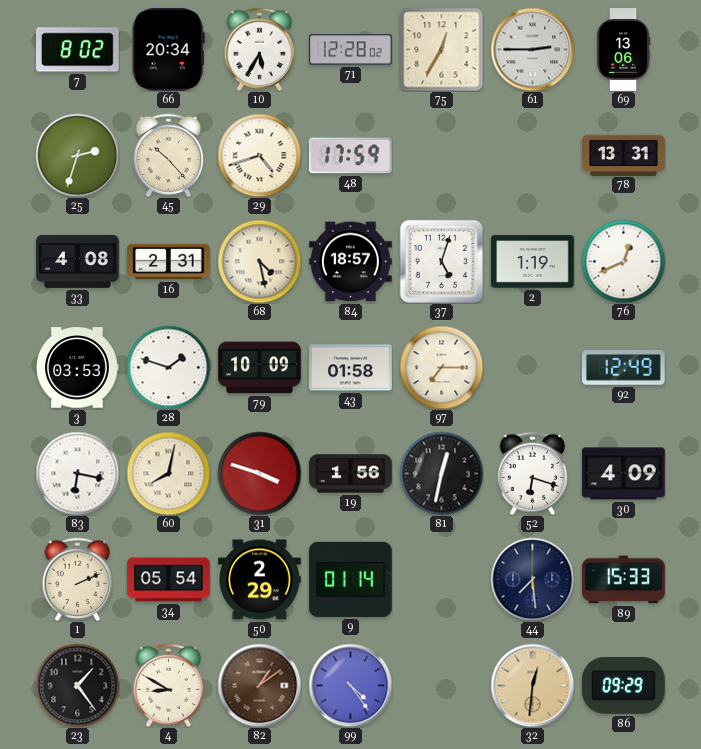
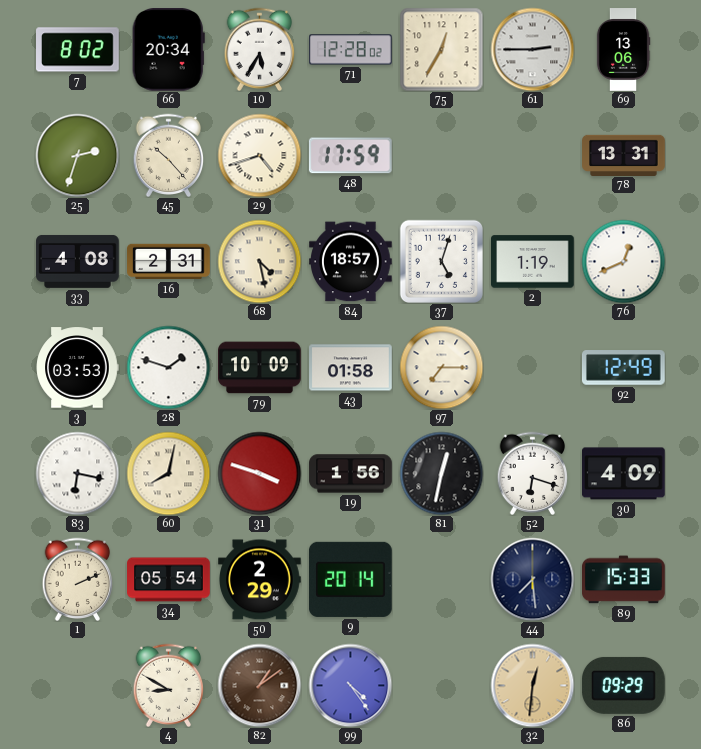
9: 01:14 -> 20:14
23: 1:24 -> none
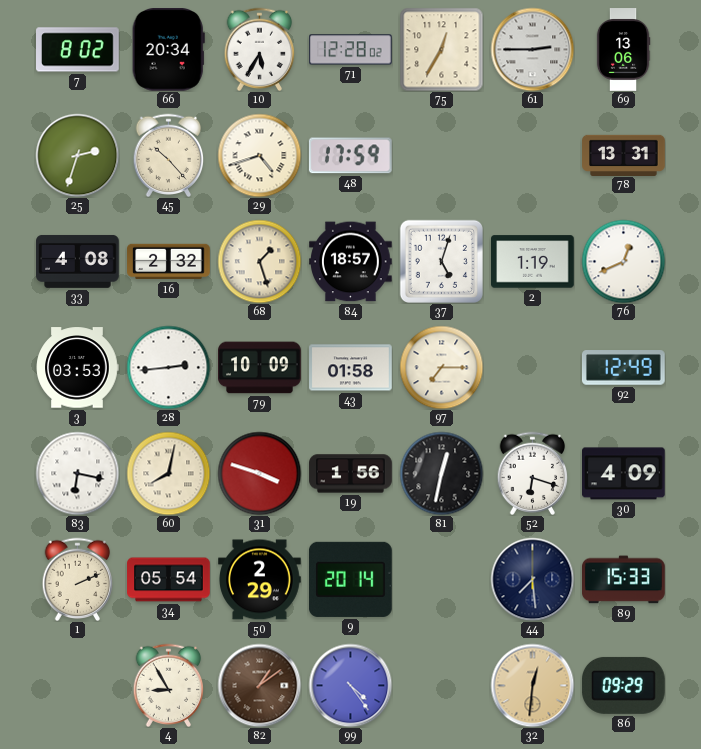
16: 2:31 -> 2:32
68: 4:28 -> 1:27
28: 1:48 -> 2:44
4: 8:50 -> 8:55
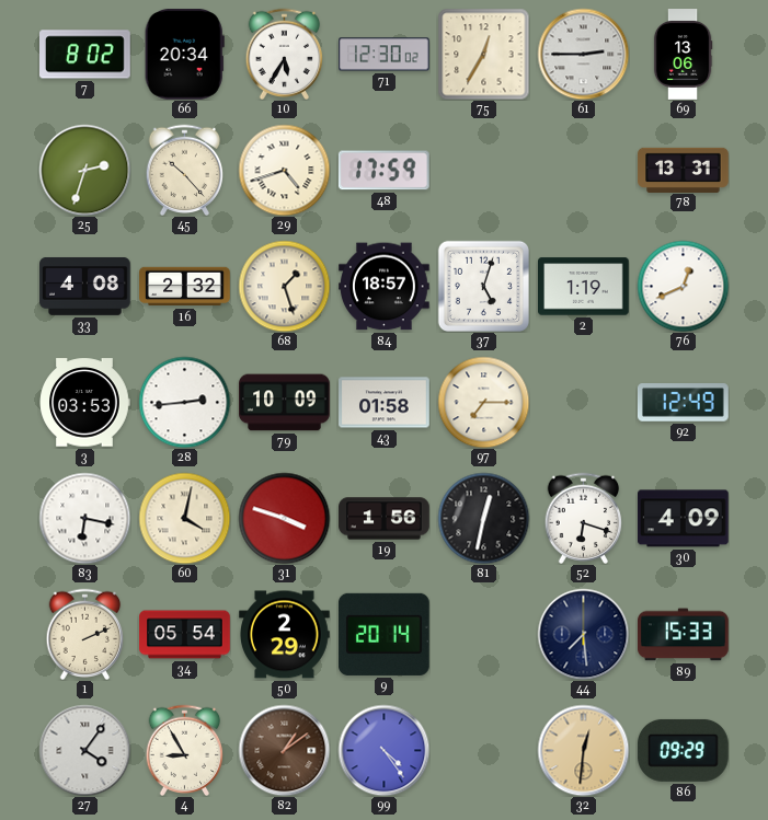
71: 12:28 -> 12:30
60: 8:02 -> 4:02
27: none -> 4:06
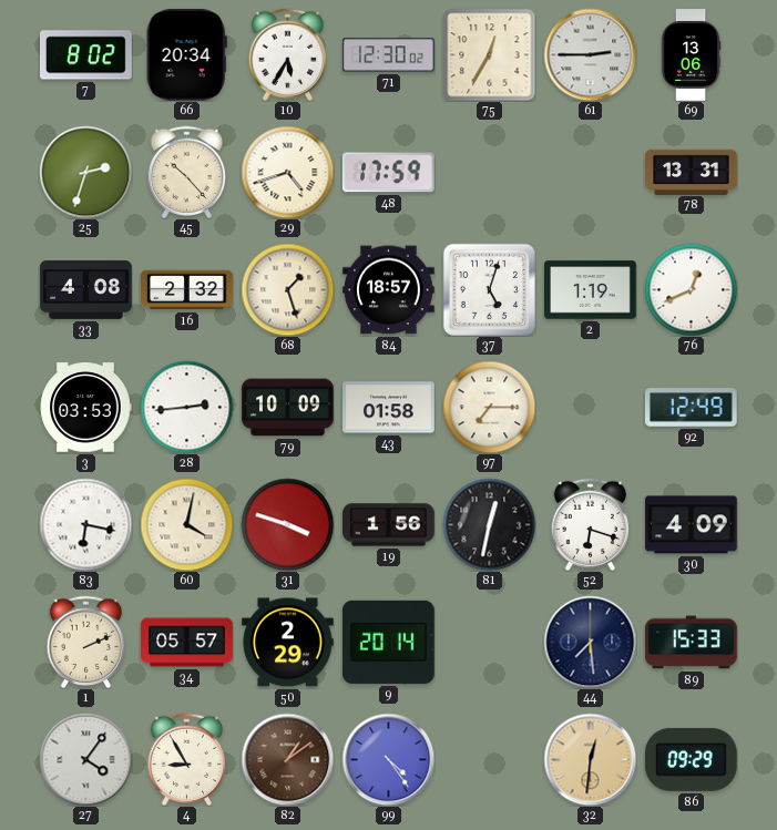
34: 05:54 -> 05:57
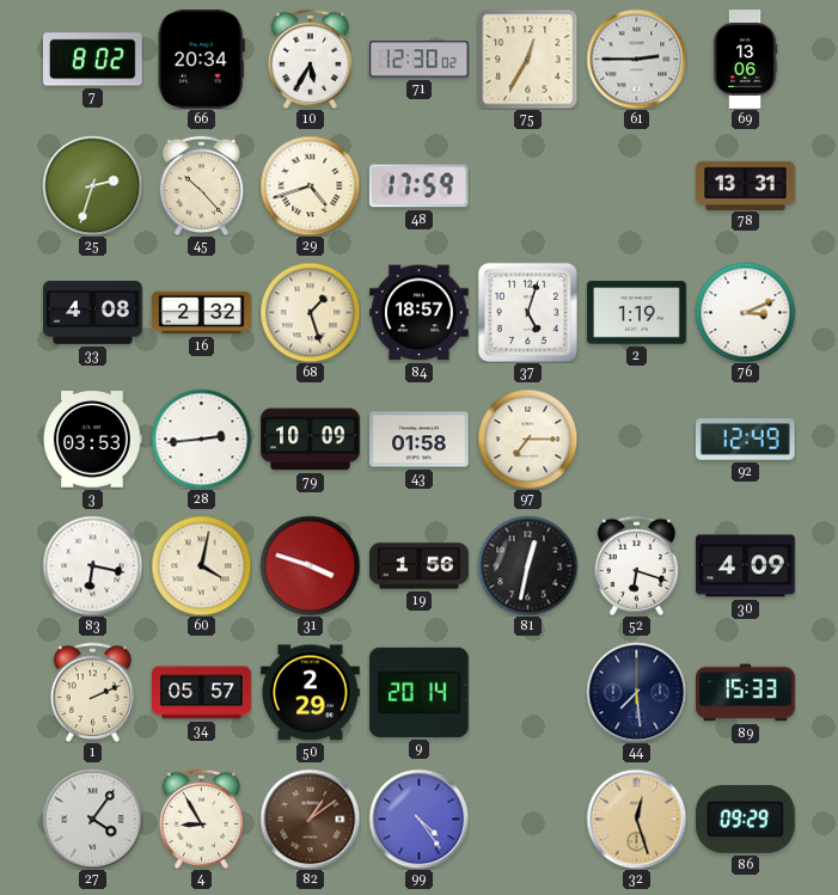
76: 12:41 -> 3:11
32: 12:31 -> 12:27
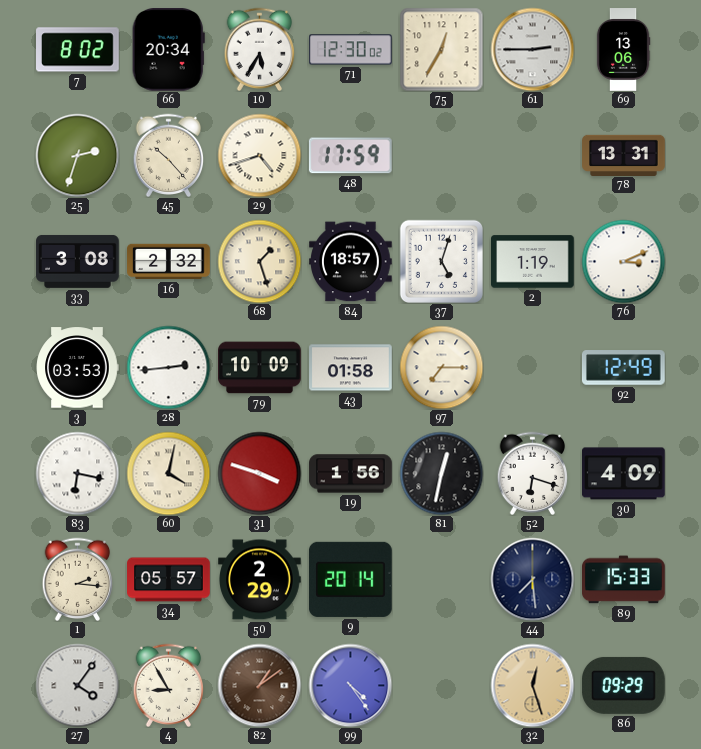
33: 4:08 -> 3:08
1: 2:11 -> 2:16
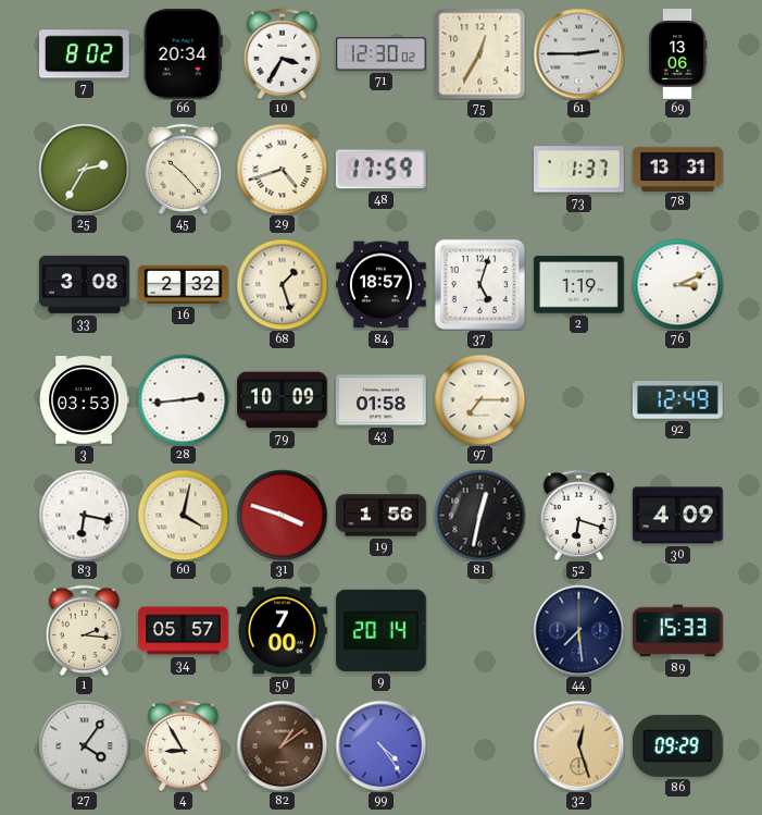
10: 5:35 -> 3:35
25: 2:33 -> 2:35
73: none -> 1:37
50: 2:29 -> 7:00
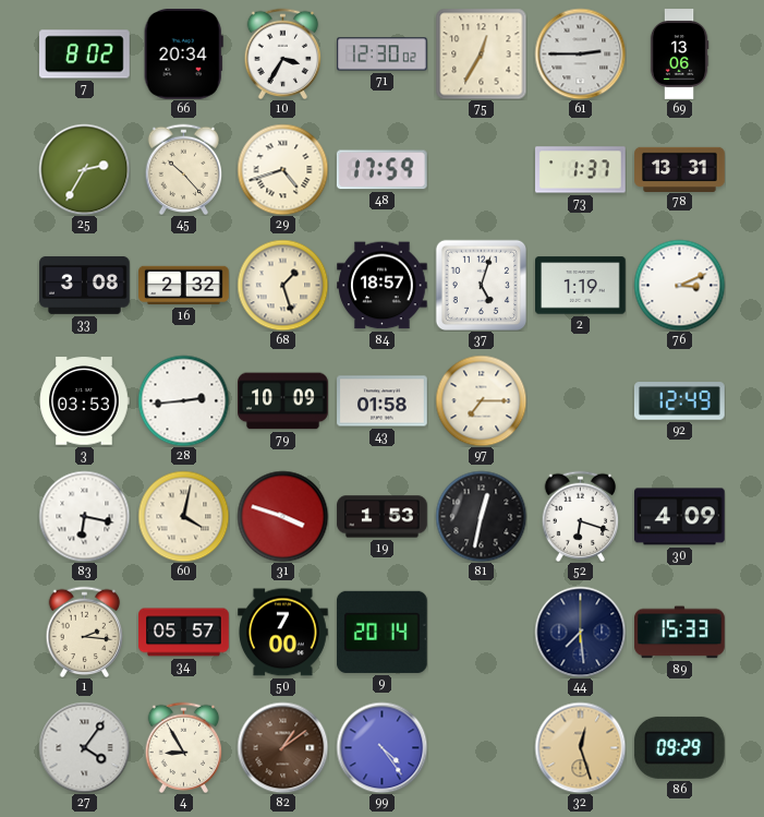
19: 1:56 -> 1:53
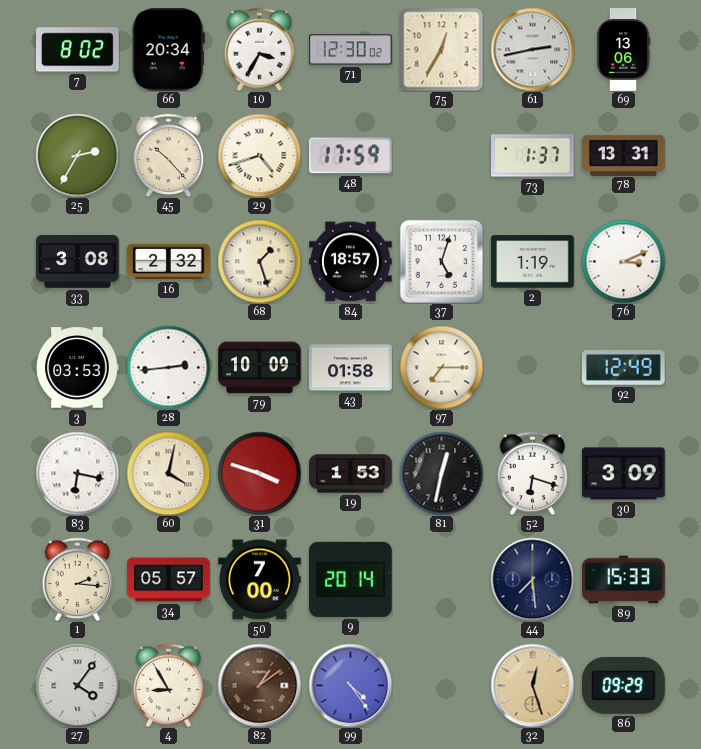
61: 2:45 -> 2:43
30: 4:09 -> 3:09
